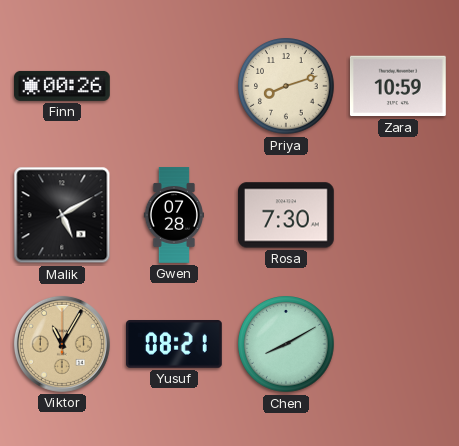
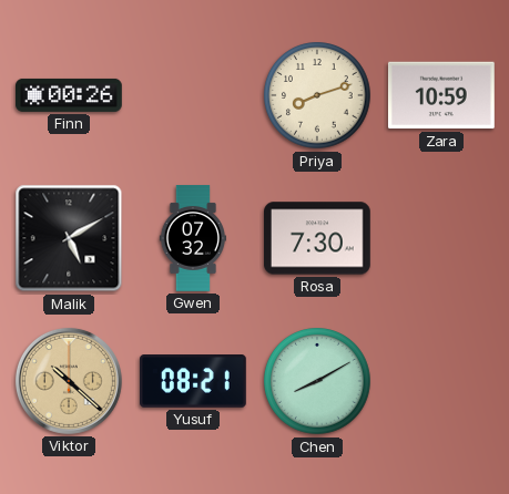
Gwen: 07:28 -> 07:32
Viktor: 11:05 -> 10:22
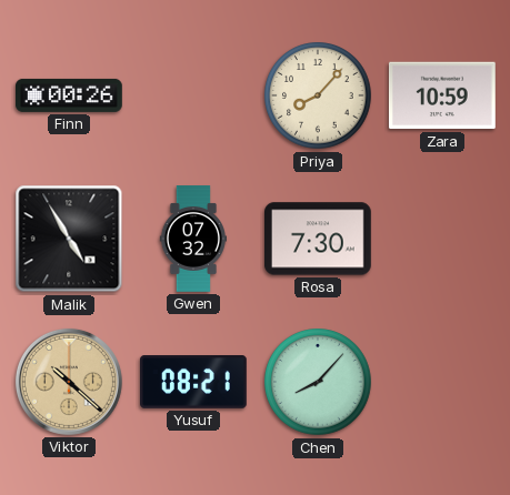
Priya: 8:12 -> 8:07
Malik: 5:10 -> 4:55
Chen: 8:10 -> 8:07
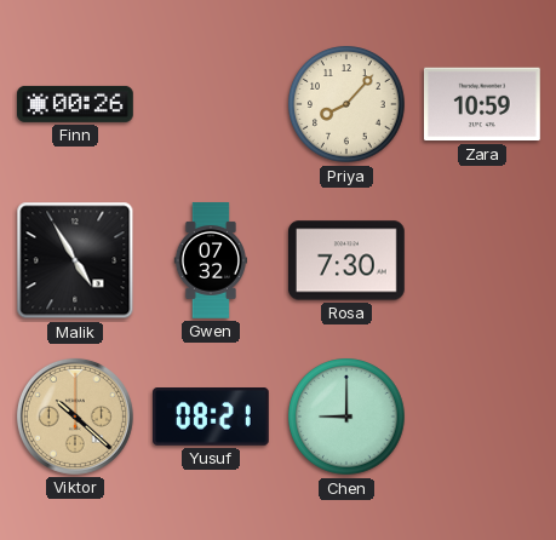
Chen: 8:07 -> 9:00
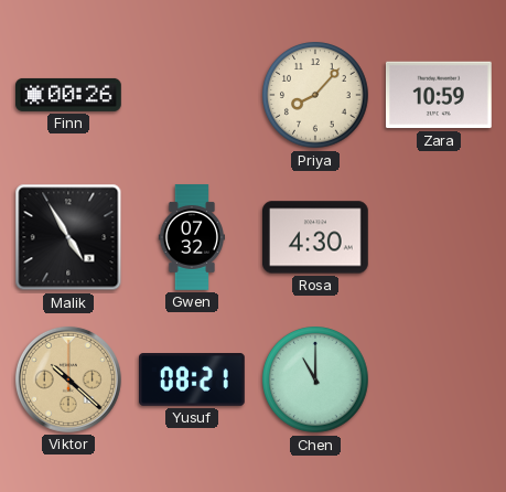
Rosa: 7:30 -> 4:30
Chen: 9:00 -> 11:00
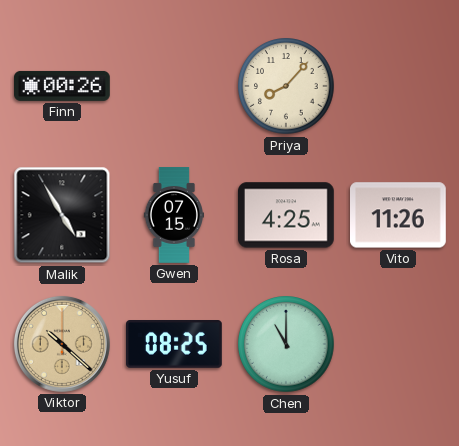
Zara: 10:59 -> none
Gwen: 07:32 -> 07:15
Rosa: 4:30 -> 4:25
Vito: none -> 11:26
Yusuf: 08:21 -> 08:25
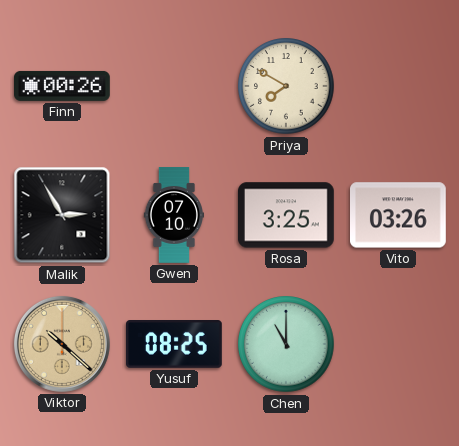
Priya: 8:07 -> 7:50
Malik: 4:55 -> 2:55
Gwen: 07:15 -> 07:10
Rosa: 4:25 -> 3:25
Vito: 11:26 -> 03:26
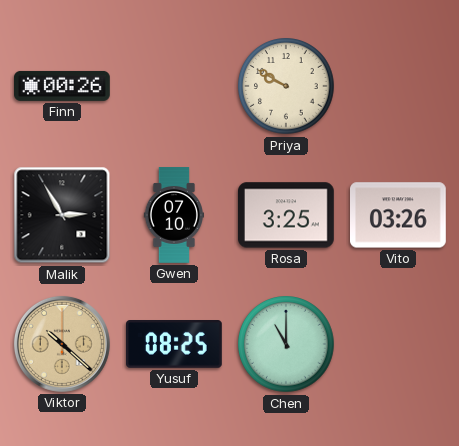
Priya: 7:50 -> 9:50
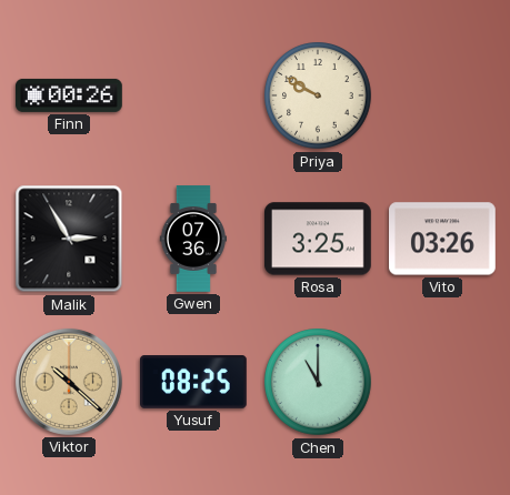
Gwen: 07:10 -> 07:36
